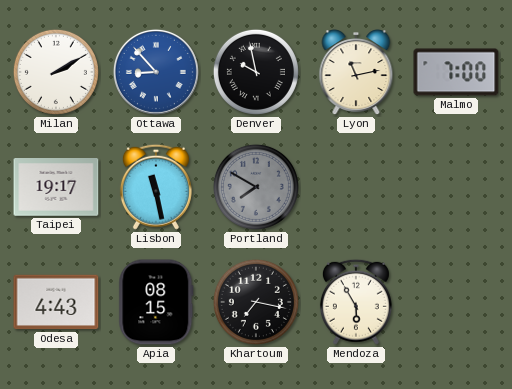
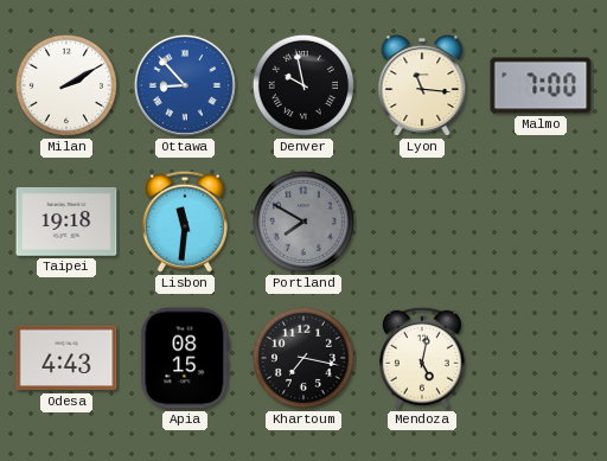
Lyon: 11:13 -> 11:16
Taipei: 19:17 -> 19:18
Lisbon: 11:28 -> 11:31
Mendoza: 5:55 -> 5:02
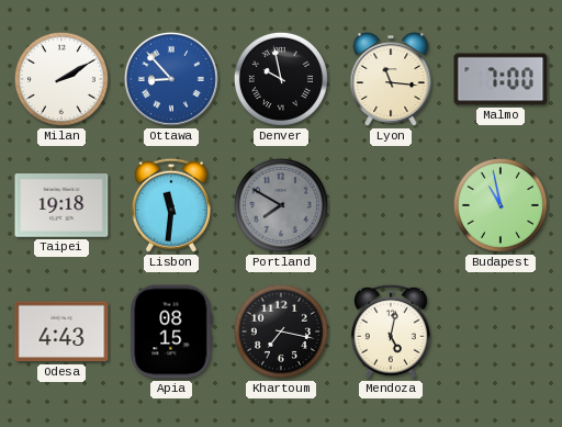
Budapest: none -> 10:58
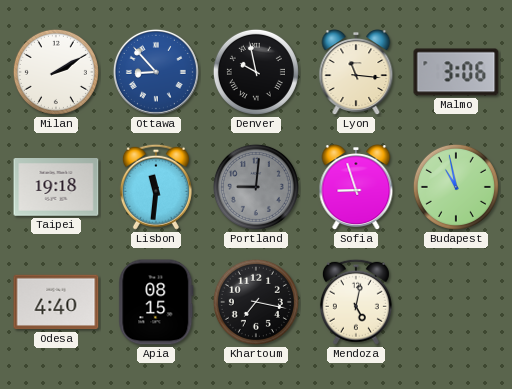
Malmo: 7:00 -> 3:06
Portland: 7:50 -> 9:01
Sofia: none -> 8:57
Odesa: 4:43 -> 4:40
